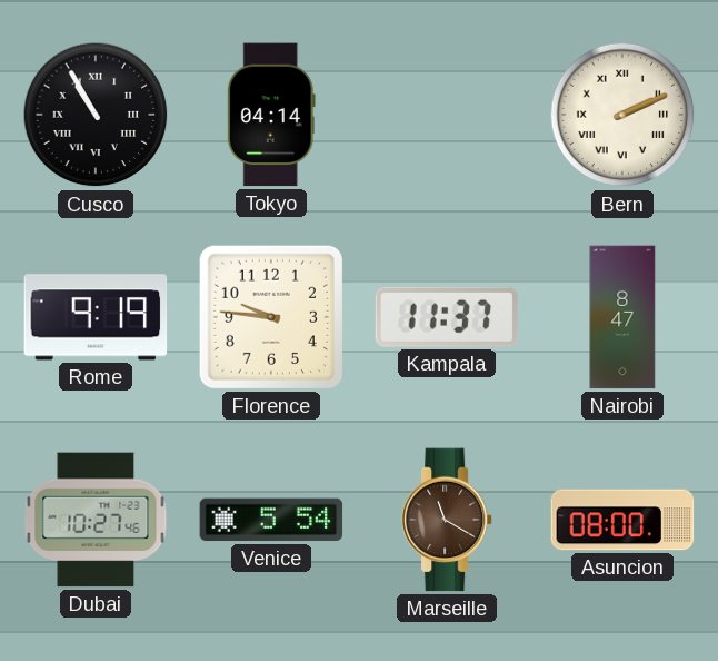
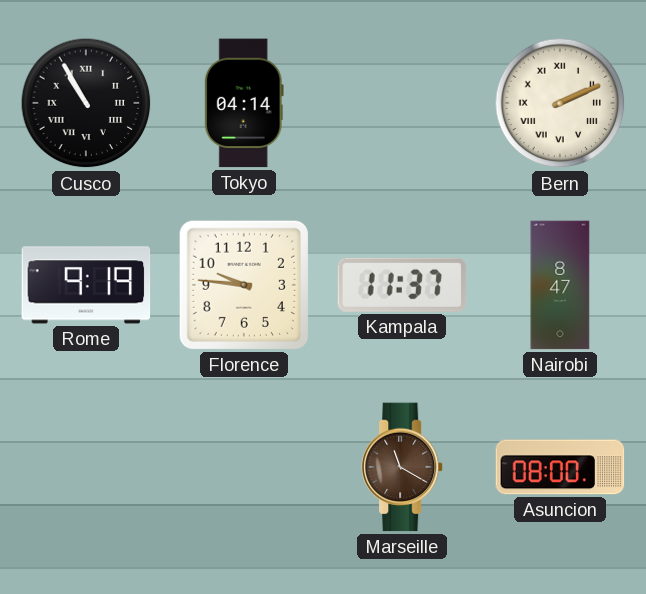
Dubai: 10:27 -> none
Venice: 5:54 -> none
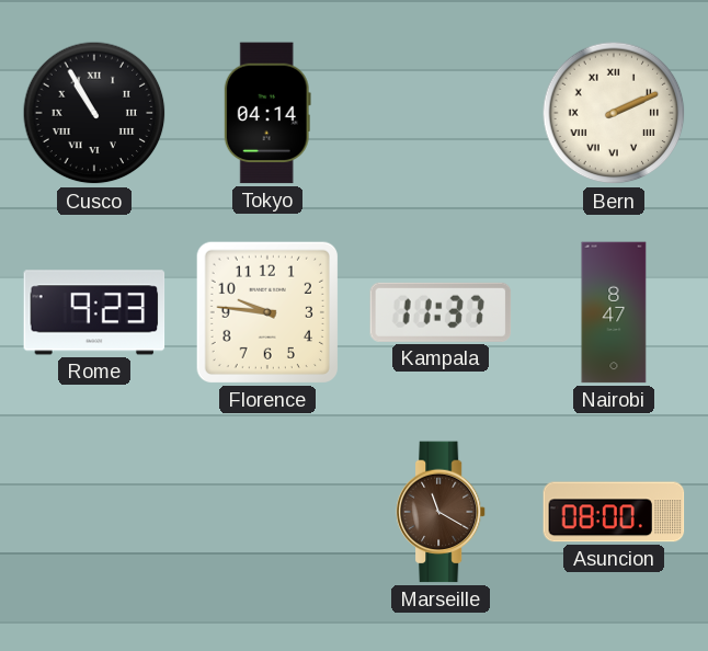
Rome: 9:19 -> 9:23
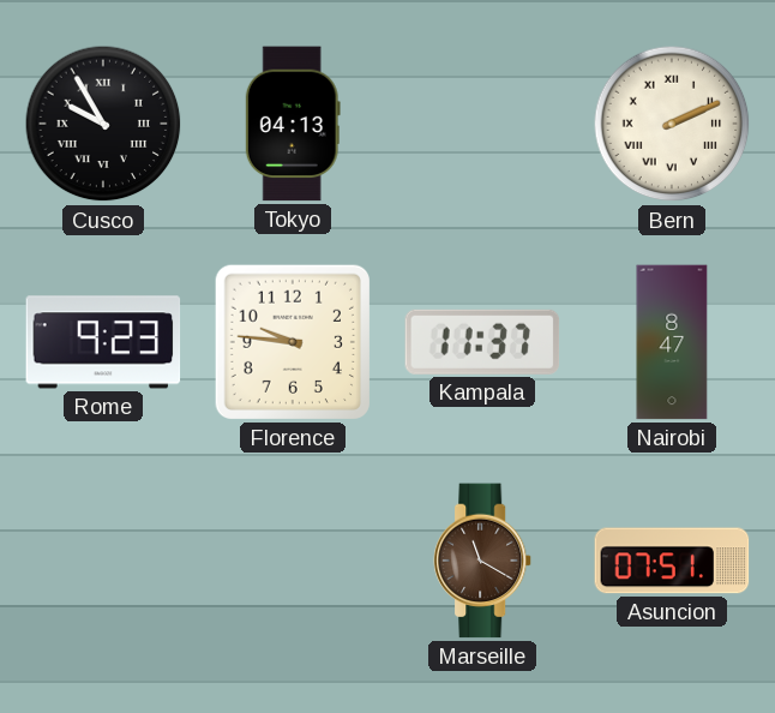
Cusco: 10:55 -> 9:55
Tokyo: 04:14 -> 04:13
Asuncion: 08:00 -> 07:51
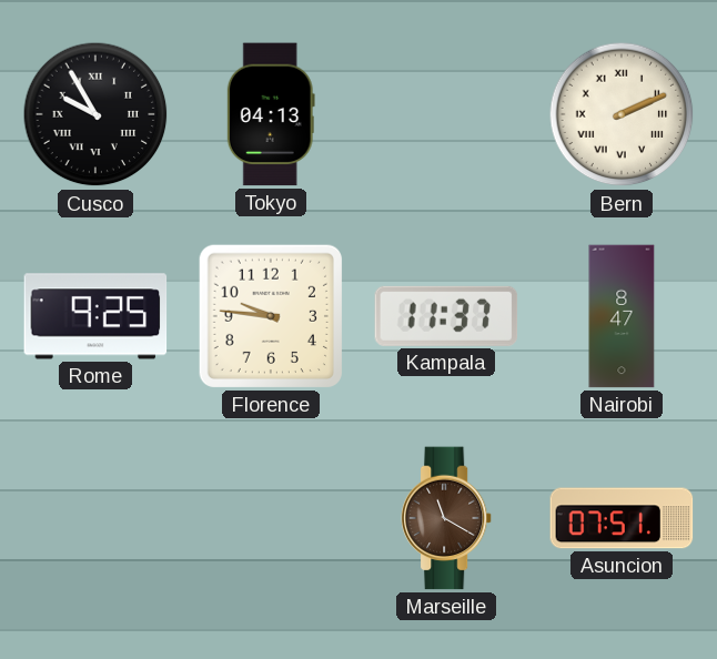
Rome: 9:23 -> 9:25
